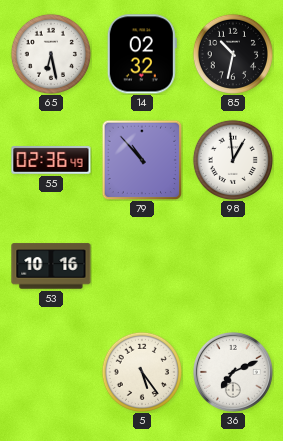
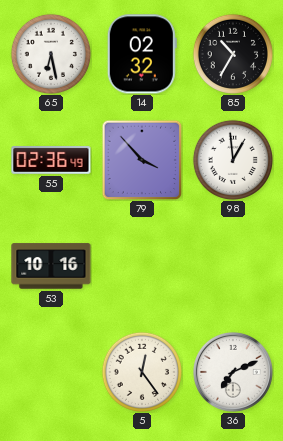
85: 10:32 -> 10:35
79: 10:53 -> 3:53
5: 5:24 -> 12:24
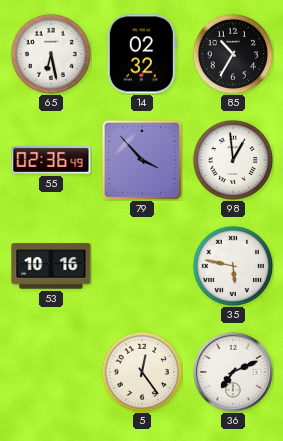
35: none -> 5:47
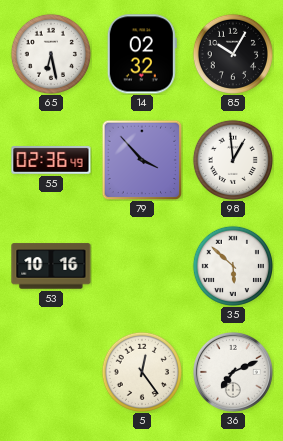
85: 10:35 -> 10:05
35: 5:47 -> 5:52
